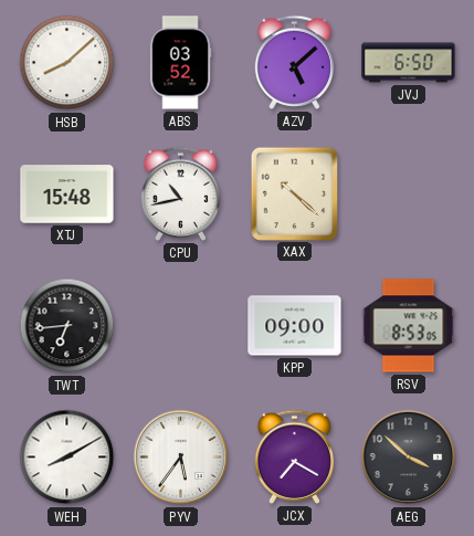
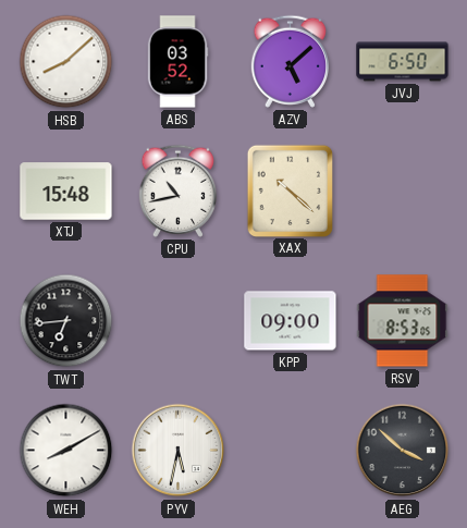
PYV: 5:36 -> 5:32
JCX: 7:20 -> none
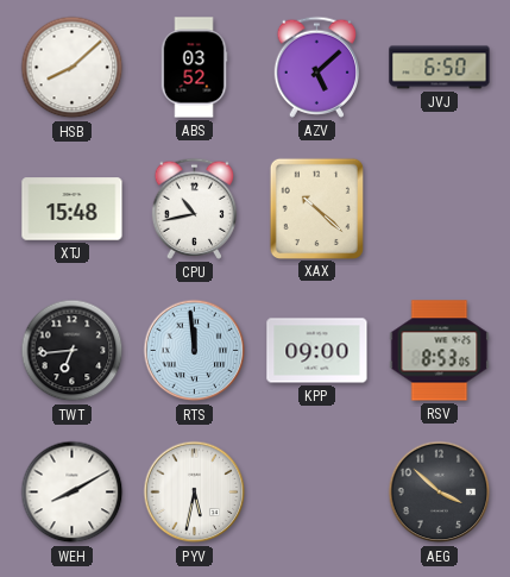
RTS: none -> 11:59
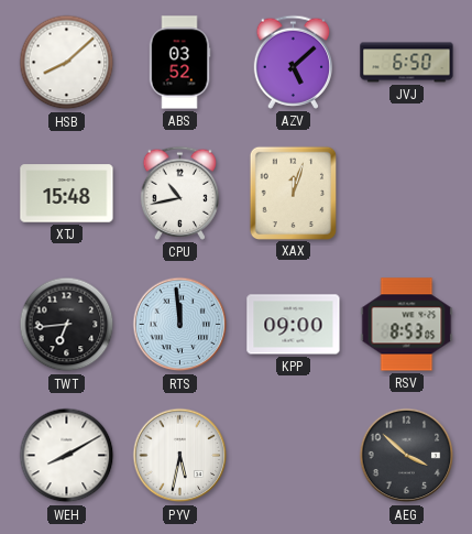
XAX: 10:22 -> 12:03
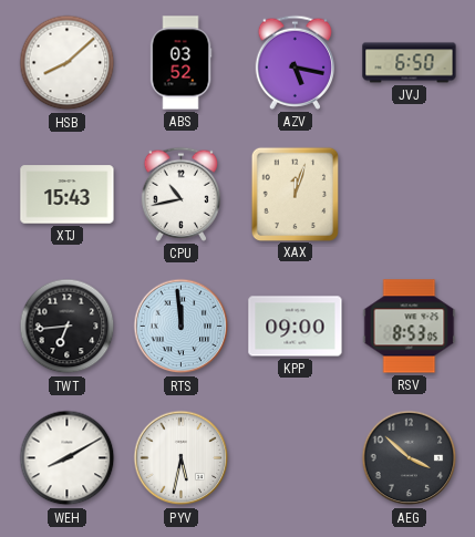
AZV: 5:08 -> 5:17
XTJ: 15:48 -> 15:43
